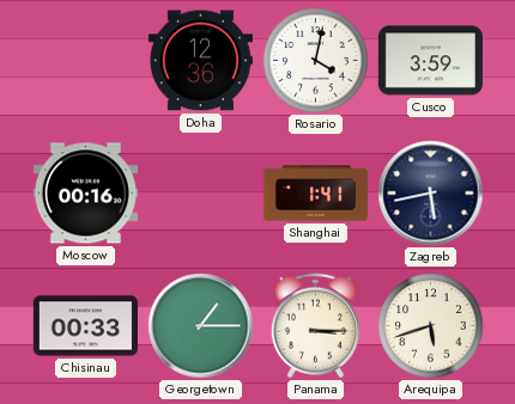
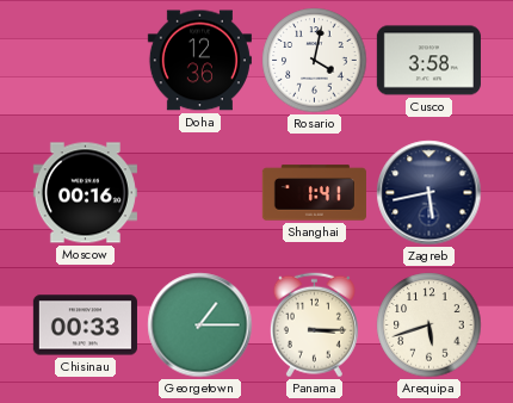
Cusco: 3:59 -> 3:58
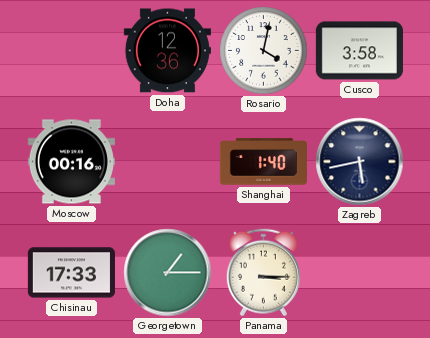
Shanghai: 1:41 -> 1:40
Chisinau: 00:33 -> 17:33
Arequipa: 5:42 -> none
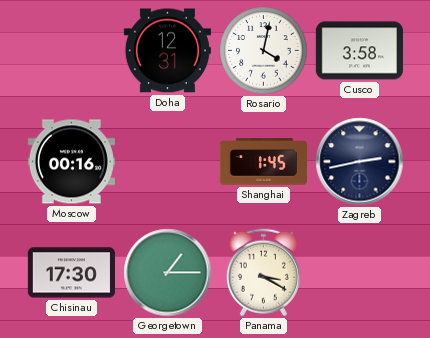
Doha: 12:36 -> 12:31
Shanghai: 1:40 -> 1:45
Zagreb: 5:43 -> 2:43
Chisinau: 17:33 -> 17:30
Panama: 3:15 -> 3:20
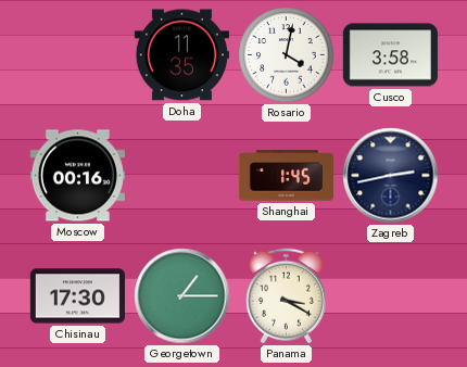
Doha: 12:31 -> 11:35
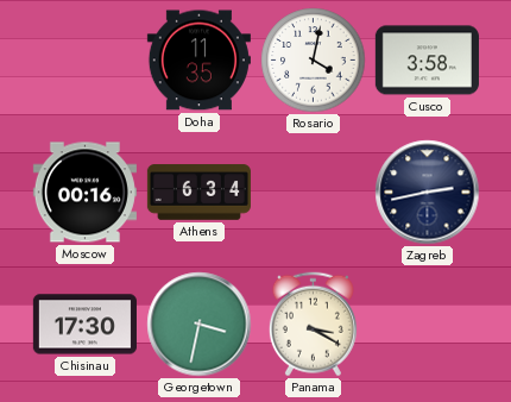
Athens: none -> 6:34
Shanghai: 1:45 -> none
Georgetown: 1:15 -> 3:32
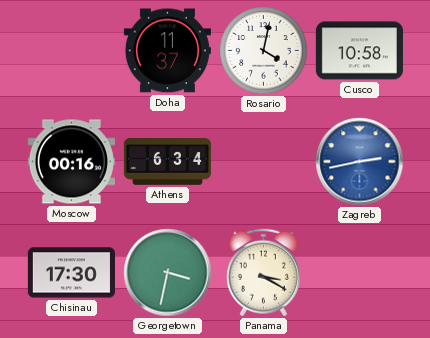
Doha: 11:35 -> 11:37
Cusco: 3:58 -> 10:58
Zagreb dial: navy -> blue
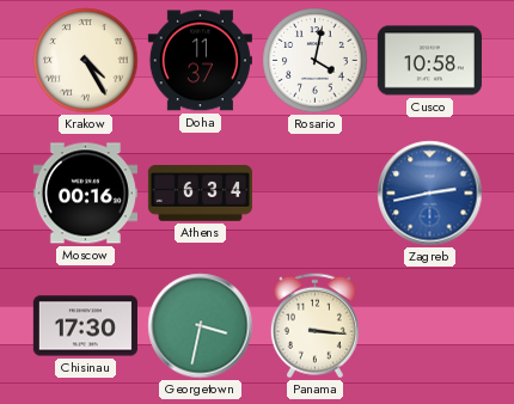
Krakow: none -> 4:25
Panama: 3:20 -> 3:16
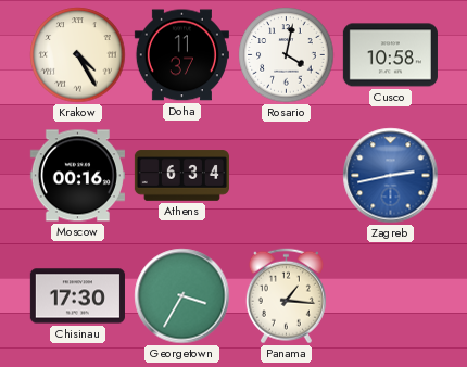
Georgetown: 3:32 -> 3:35
Panama: 3:16 -> 1:16
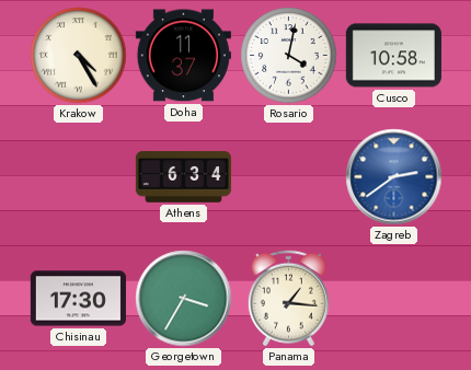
Moscow: 00:16 -> none
Zagreb: 2:43 -> 2:39
